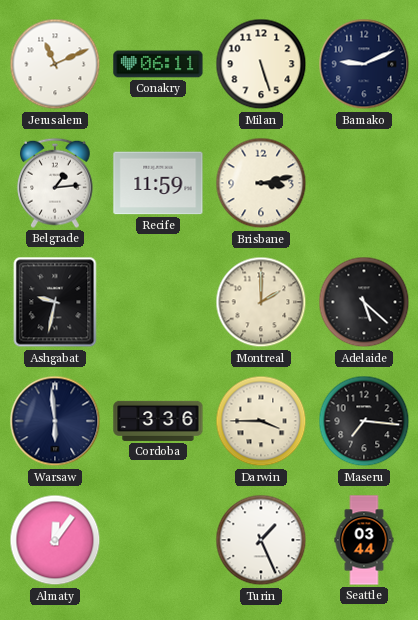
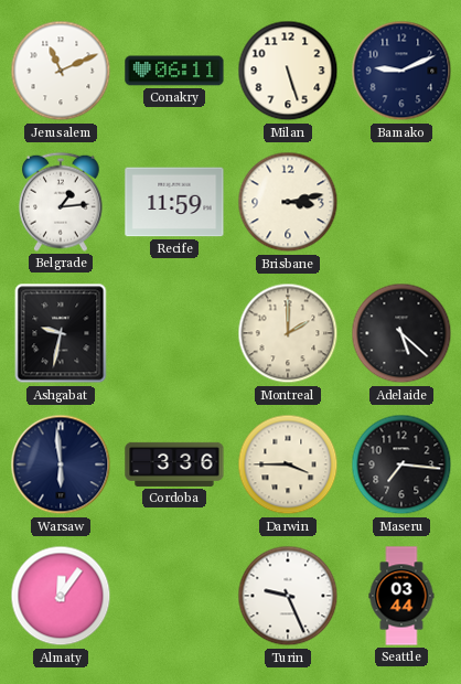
Turin: 1:26 -> 9:26
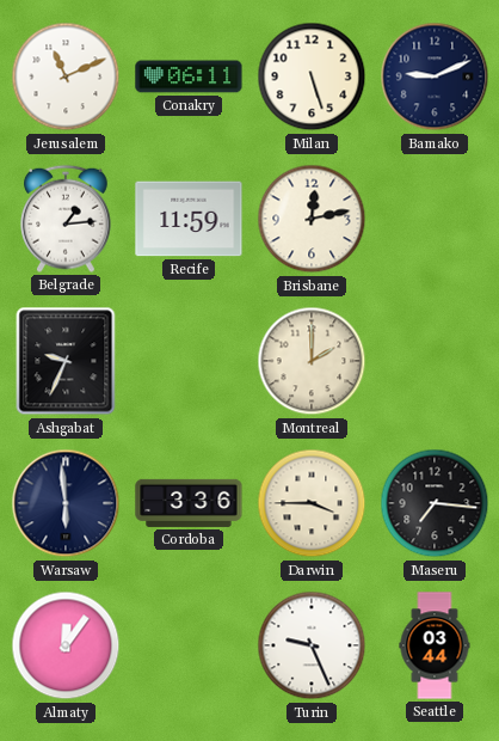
Brisbane: 3:13 -> 12:13
Ashgabat: 9:32 -> 9:34
Adelaide: 5:22 -> none
